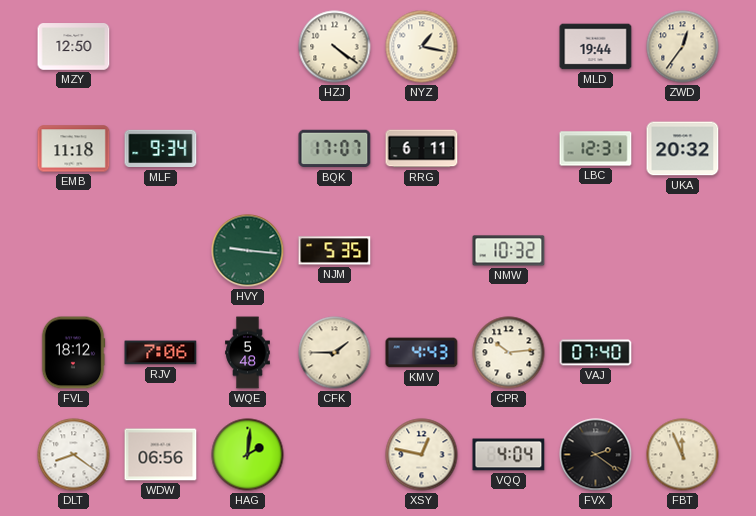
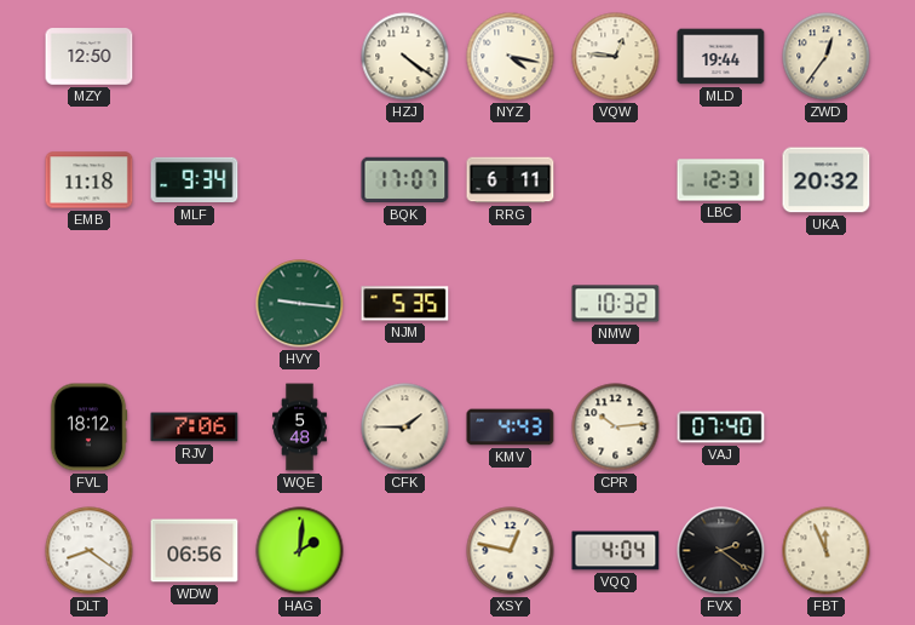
NYZ: 1:17 -> 4:17
VQW: none -> 12:46
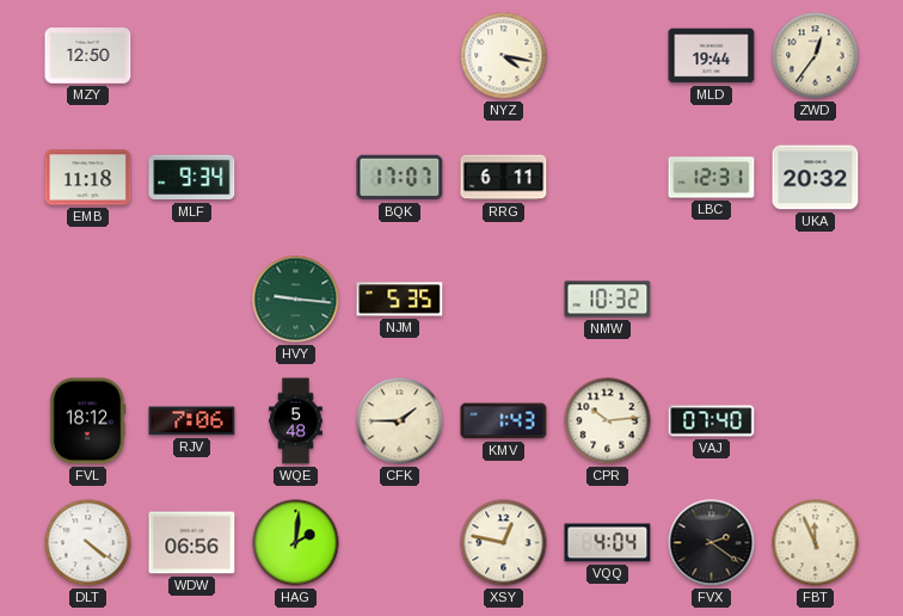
HZJ: 4:21 -> none
VQW: 12:46 -> none
KMV: 4:43 -> 1:43
DLT: 8:21 -> 4:21
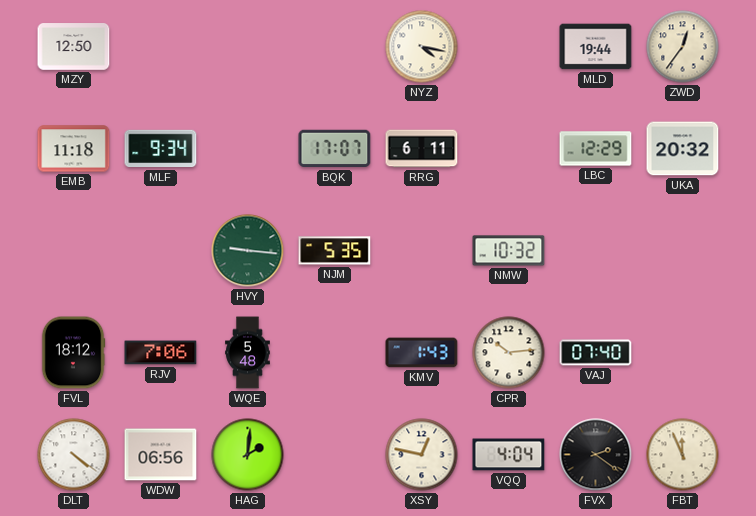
LBC: 12:31 -> 12:29
CFK: 1:45 -> none
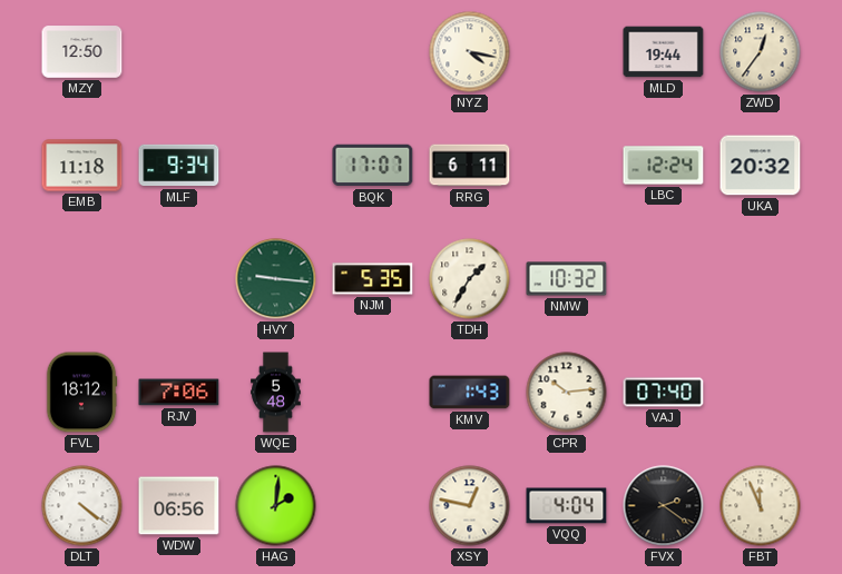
LBC: 12:29 -> 12:24
TDH: none -> 1:35
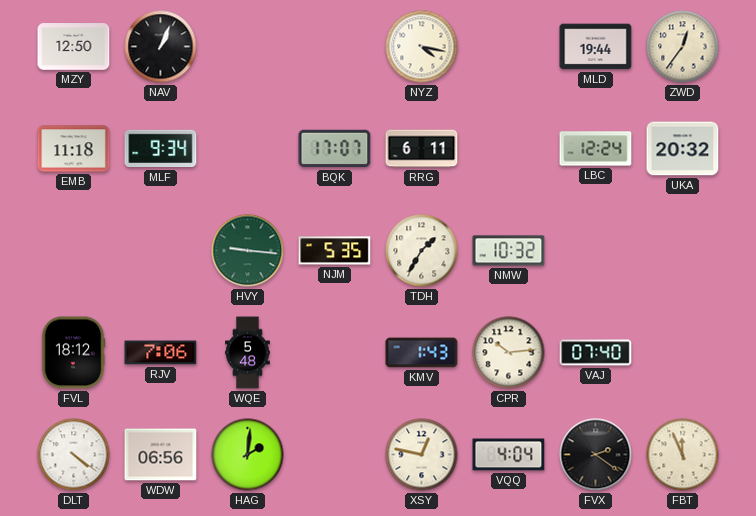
NAV: none -> 1:04
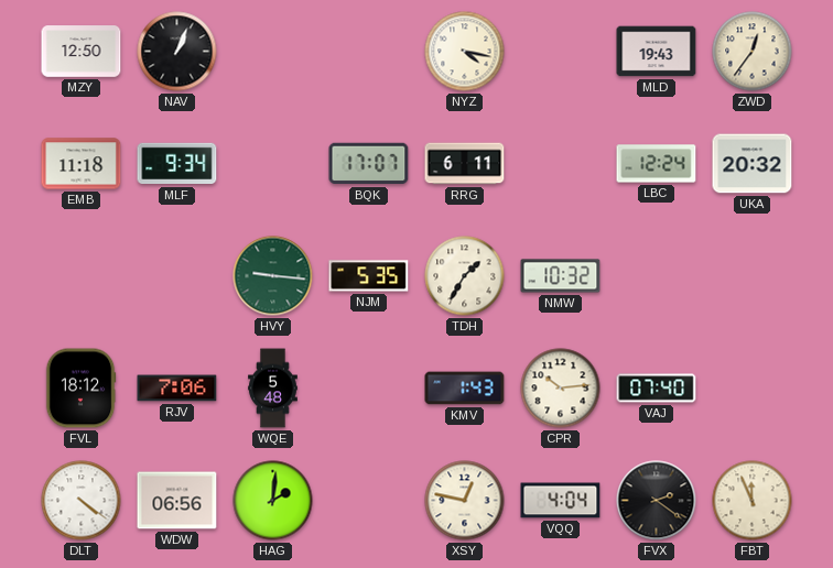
MLD: 19:44 -> 19:43
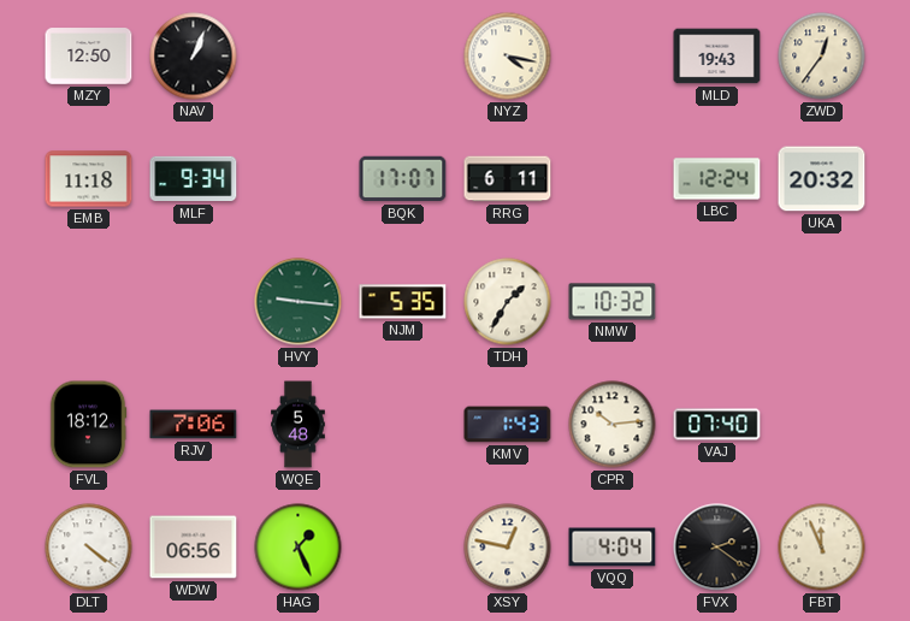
HAG: 2:01 -> 1:26
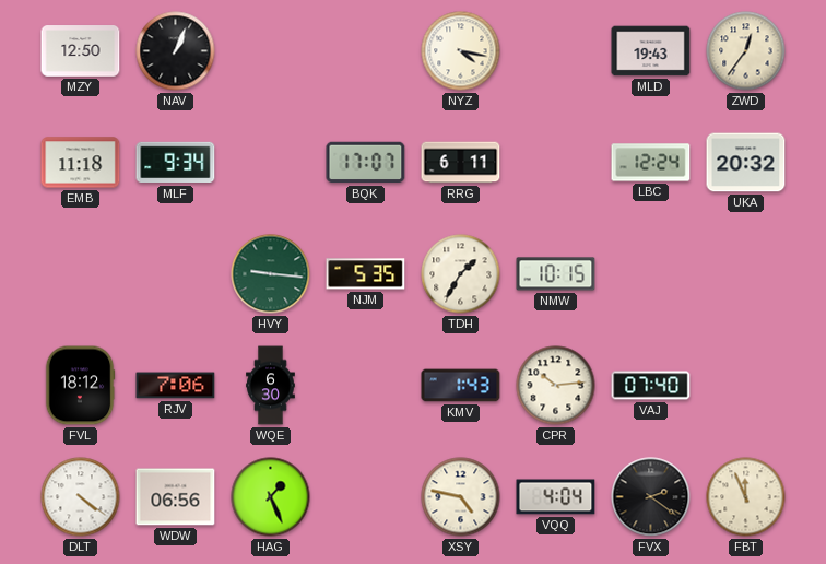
NMW: 10:32 -> 10:15
WQE: 5:48 -> 6:30
XSY: 12:47 -> 4:47
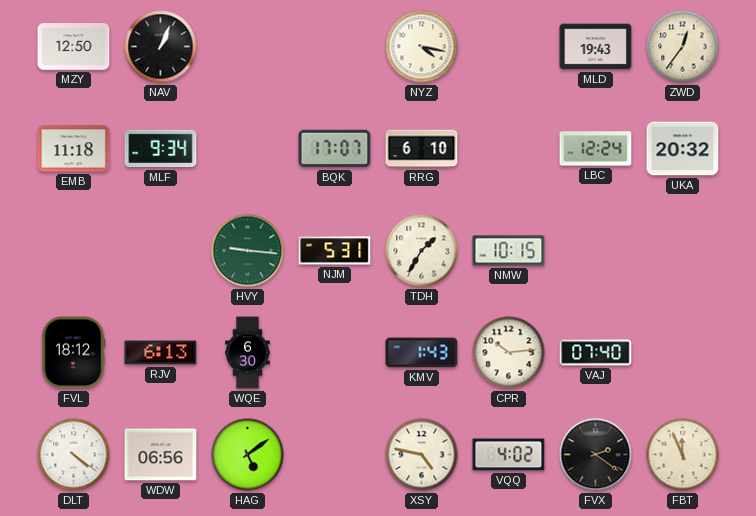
RRG: 6:11 -> 6:10
NJM: 5:35 -> 5:31
RJV: 7:06 -> 6:13
HAG: 1:26 -> 5:09
VQQ: 4:04 -> 4:02
